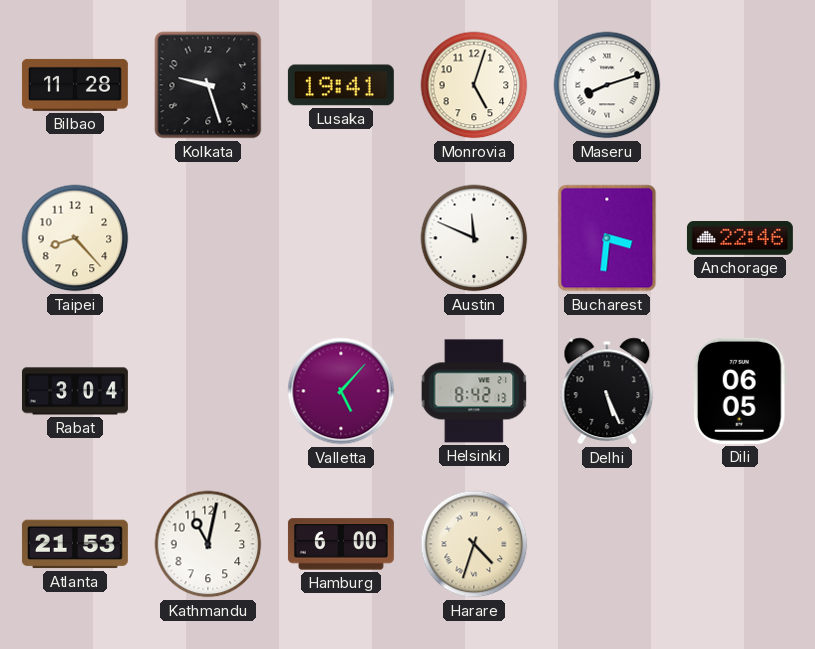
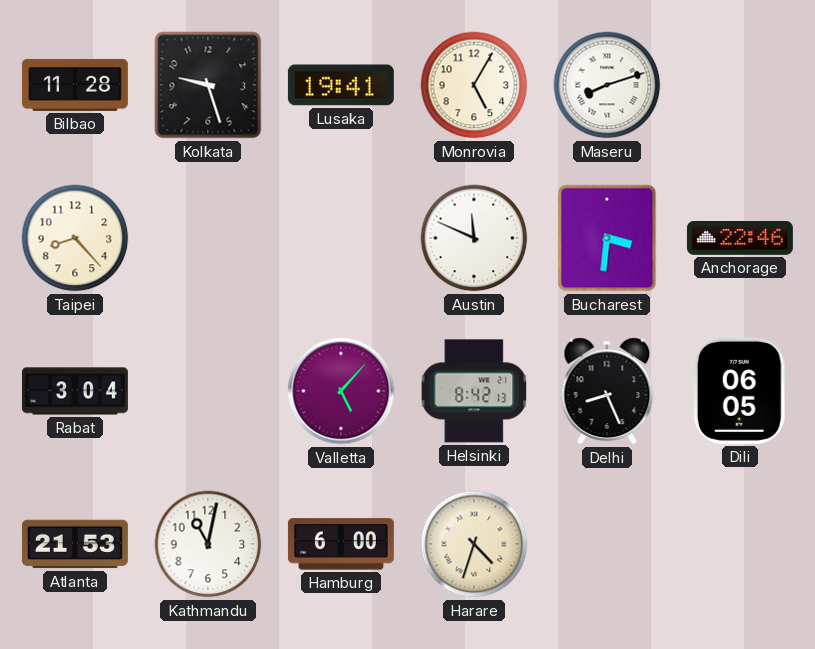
Monrovia: 5:03 -> 5:05
Delhi: 5:26 -> 8:26
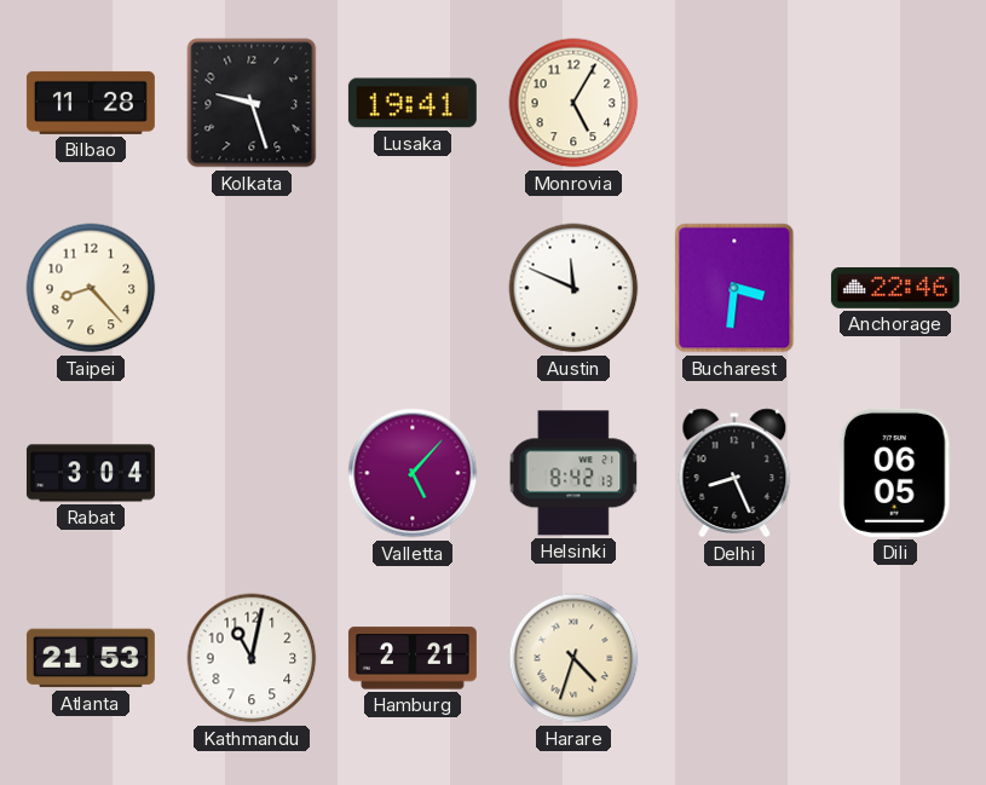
Maseru: 8:12 -> none
Hamburg: 6:00 -> 2:21
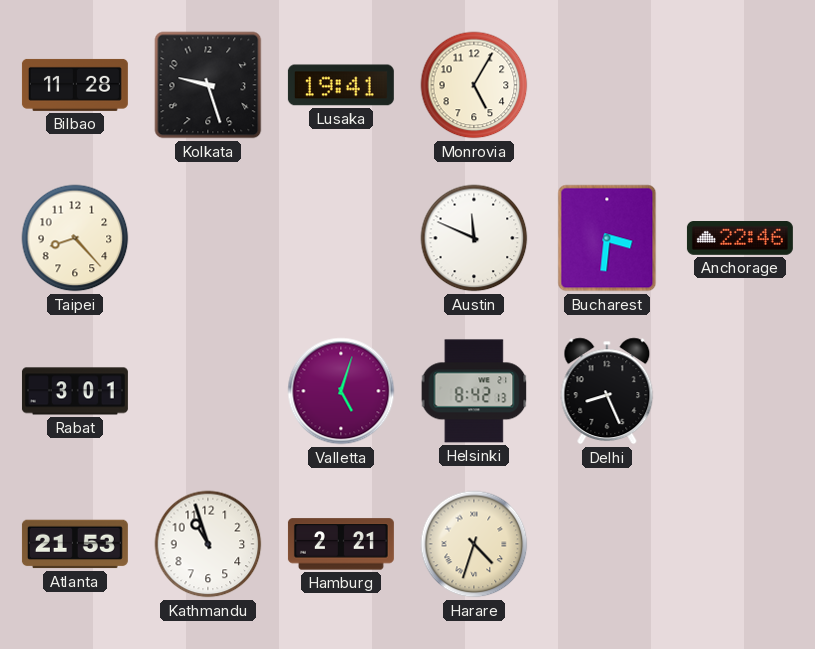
Rabat: 3:04 -> 3:01
Valletta: 5:07 -> 5:03
Dili: 06:05 -> none
Kathmandu: 11:02 -> 10:57
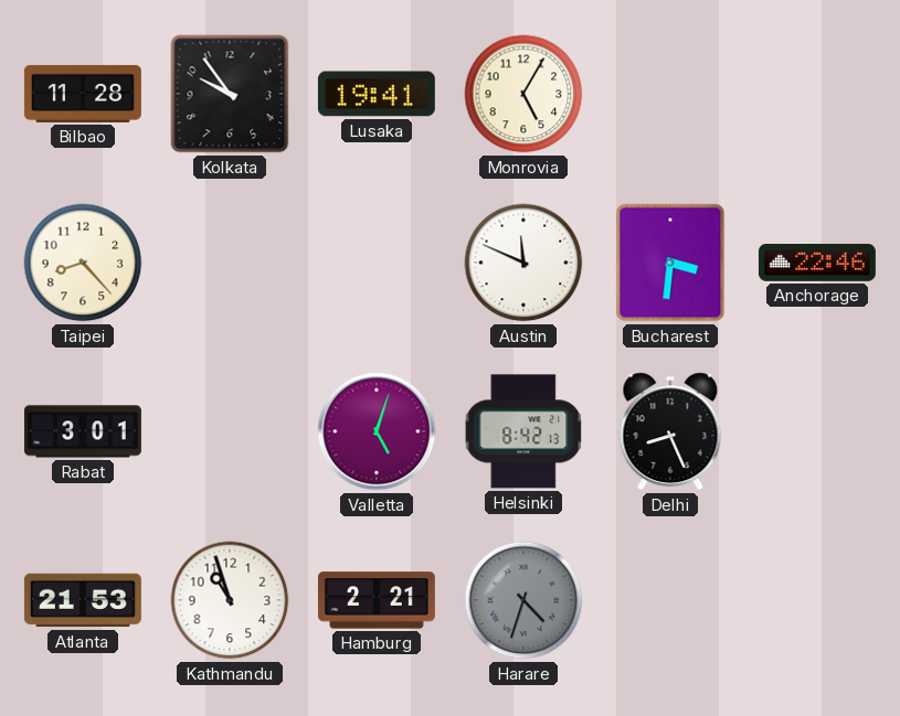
Kolkata: 9:27 -> 9:54
Harare dial: cream -> grey
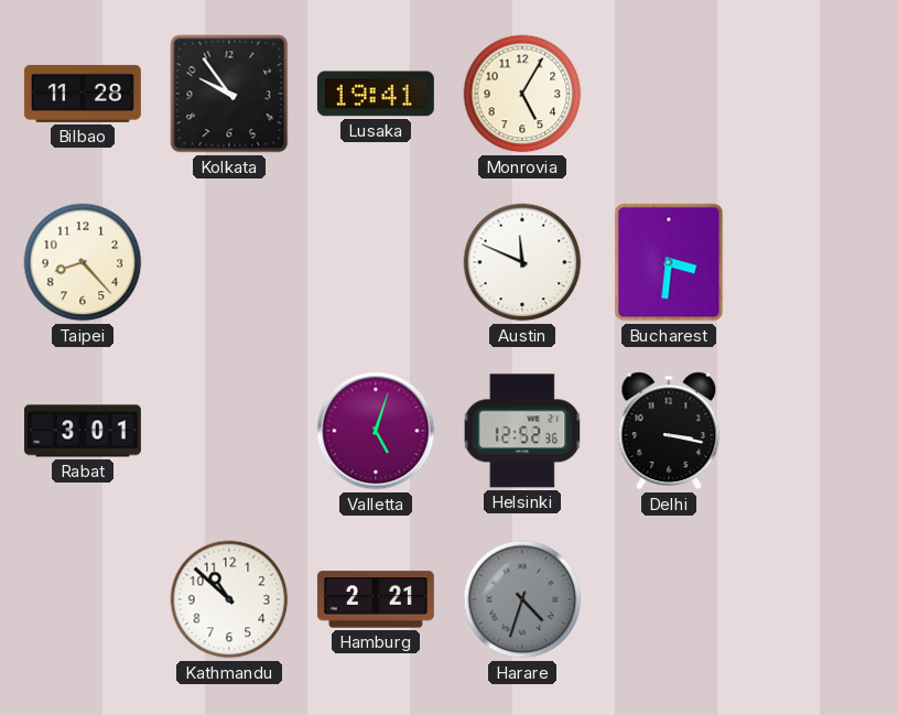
Anchorage: 22:46 -> none
Helsinki: 8:42 -> 12:52
Delhi: 8:26 -> 3:17
Atlanta: 21:53 -> none
Kathmandu: 10:57 -> 10:52
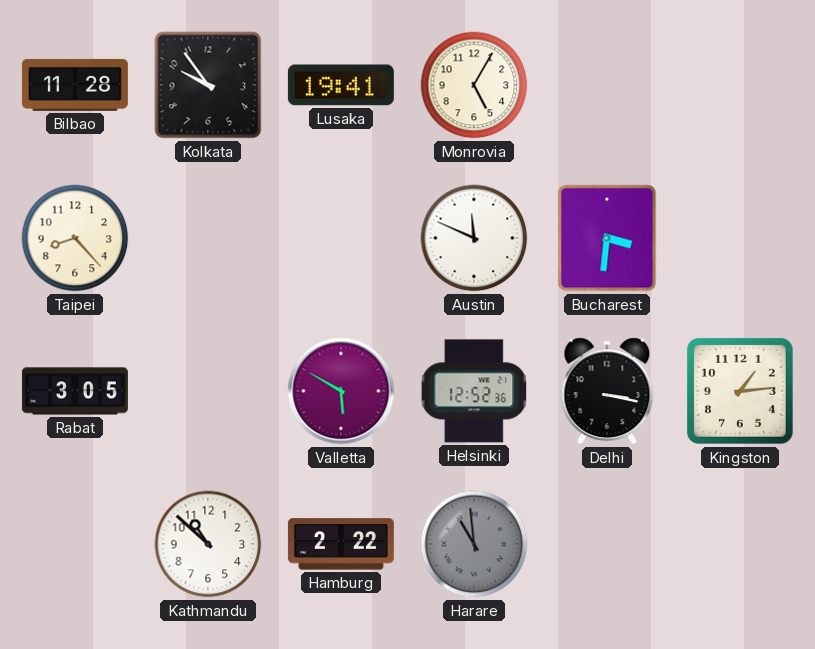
Rabat: 3:01 -> 3:05
Valletta: 5:03 -> 5:50
Kingston: none -> 1:14
Hamburg: 2:21 -> 2:22
Harare: 4:33 -> 10:59
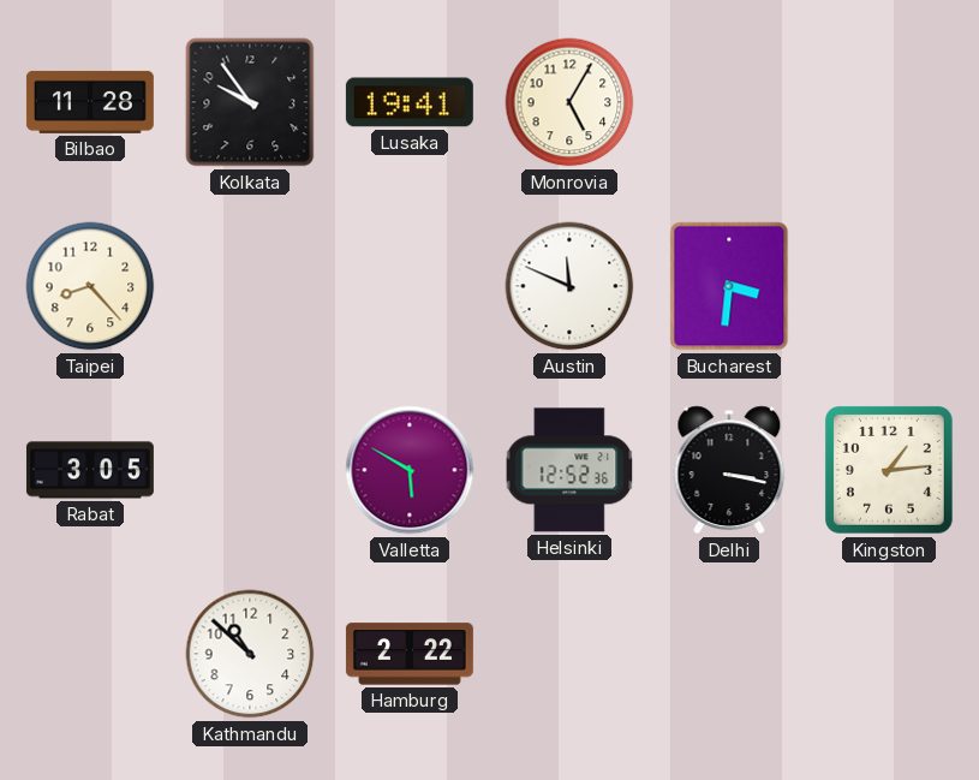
Harare: 10:59 -> none
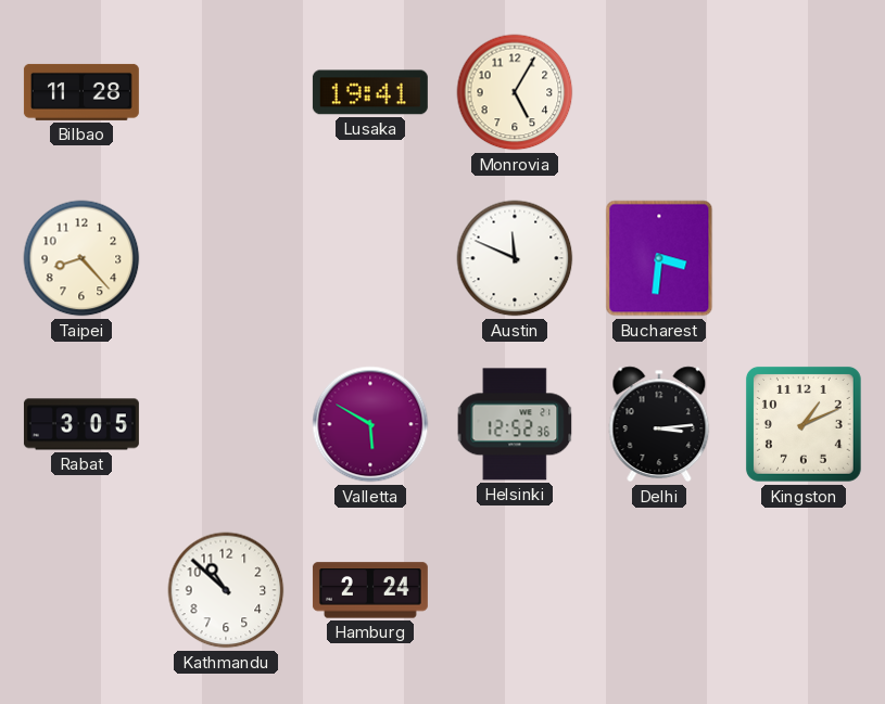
Kolkata: 9:54 -> none
Delhi: 3:17 -> 3:14
Kingston: 1:14 -> 1:11
Hamburg: 2:22 -> 2:24
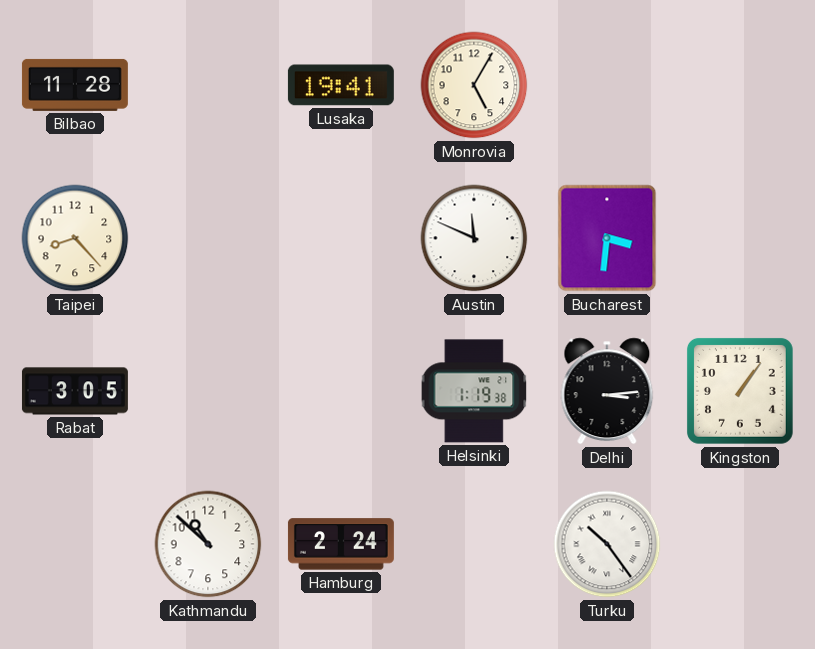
Valletta: 5:50 -> none
Helsinki: 12:52 -> 1:19
Kingston: 1:11 -> 1:06
Turku: none -> 10:24
